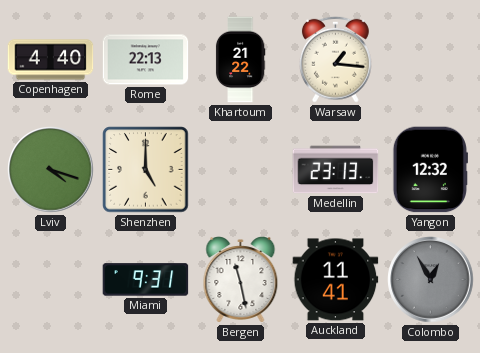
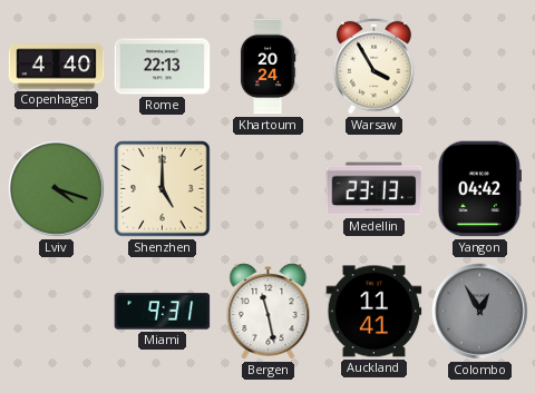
Khartoum: 21:22 -> 20:24
Warsaw: 1:16 -> 3:55
Yangon: 12:32 -> 04:42
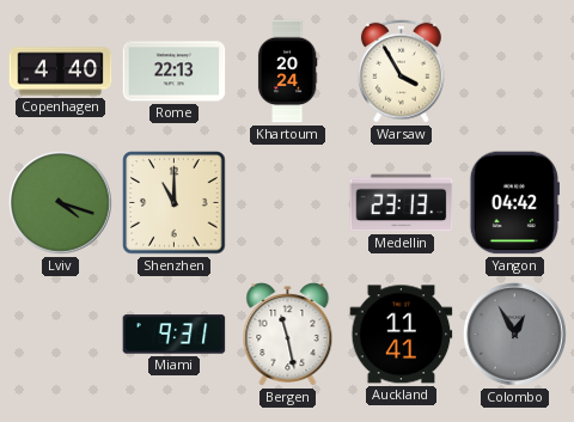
Shenzhen: 5:00 -> 11:00
